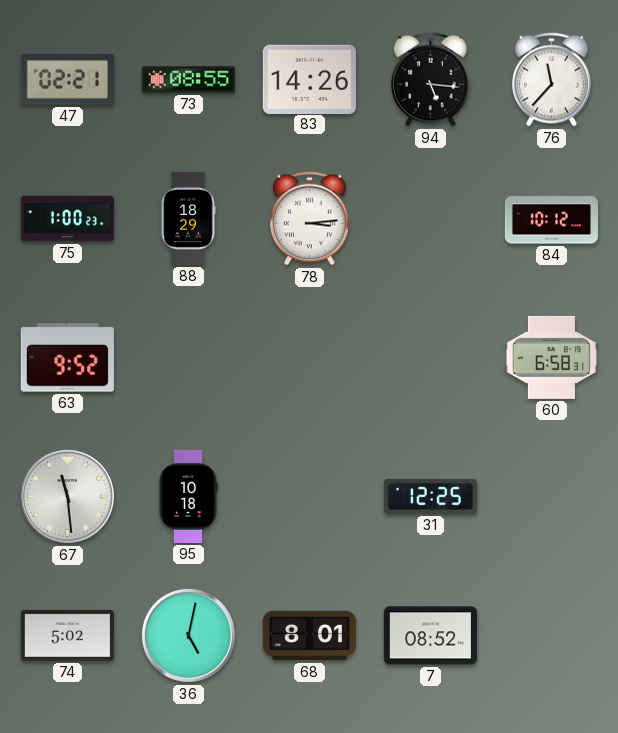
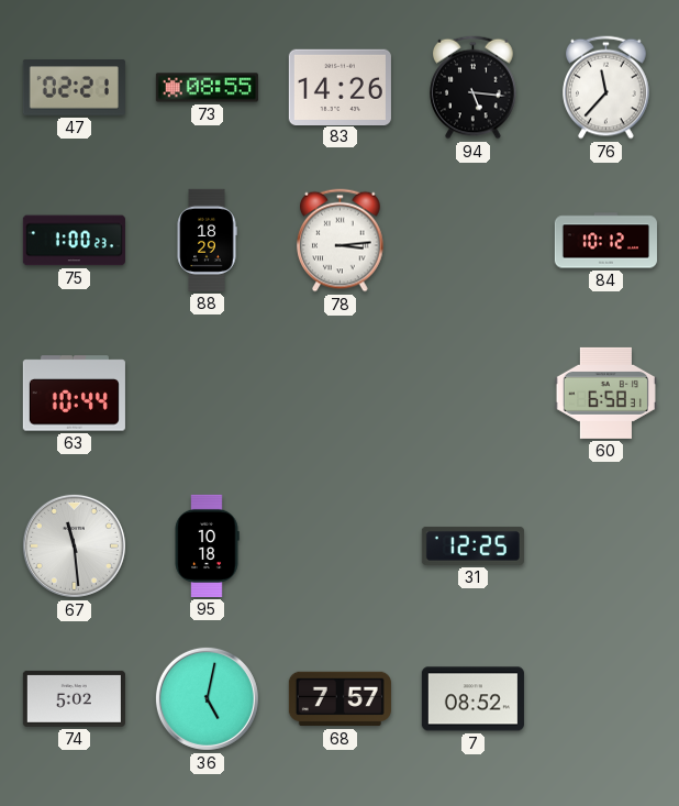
63: 9:52 -> 10:44
68: 8:01 -> 7:57
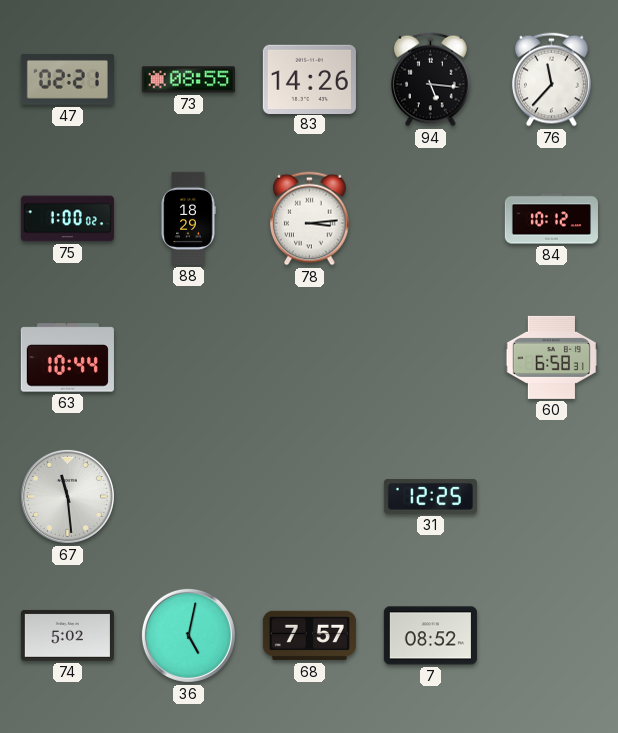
75: 1:00:23 -> 1:00:02
95: 10:18 -> none
